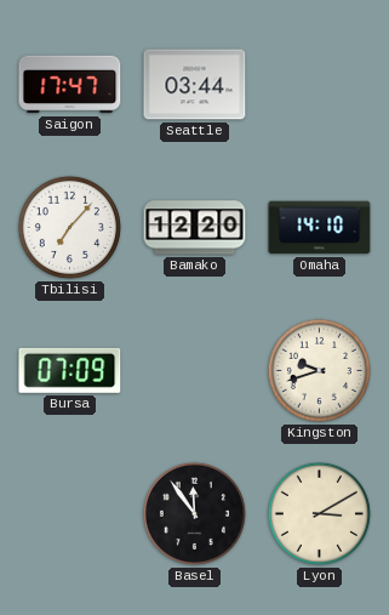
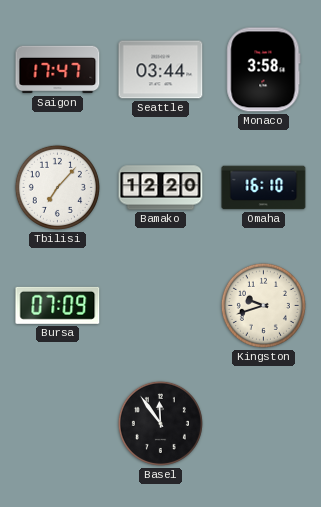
Monaco: none -> 3:58
Omaha: 14:10 -> 16:10
Lyon: 3:10 -> none
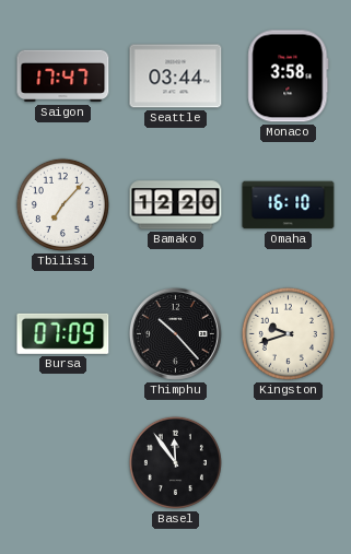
Thimphu: none -> 10:23
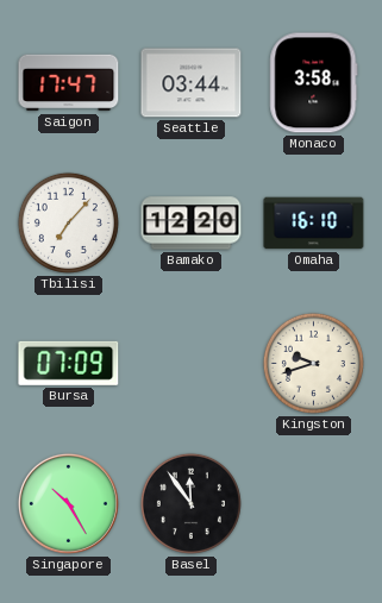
Thimphu: 10:23 -> none
Singapore: none -> 10:25
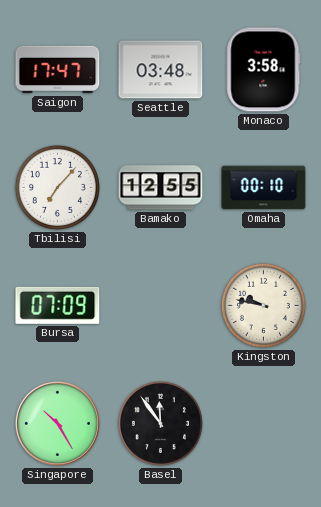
Seattle: 03:44 -> 03:48
Bamako: 12:20 -> 12:55
Omaha: 16:10 -> 00:10
Kingston: 9:42 -> 9:47
